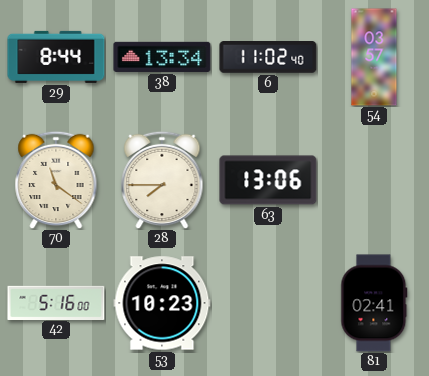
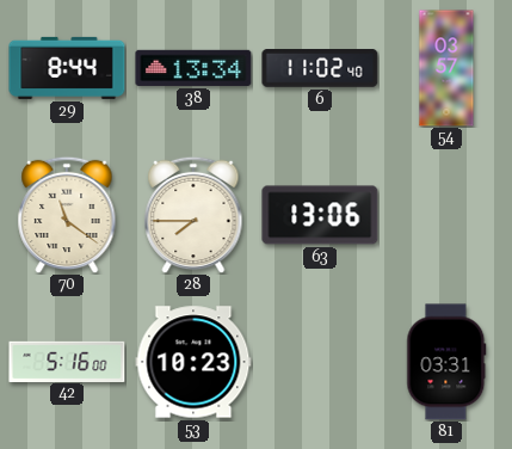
81: 02:41 -> 03:31
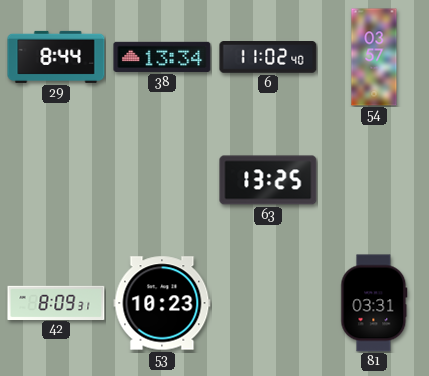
70: 11:21 -> none
28: 7:45 -> none
63: 13:06 -> 13:25
42: 5:16 -> 8:09
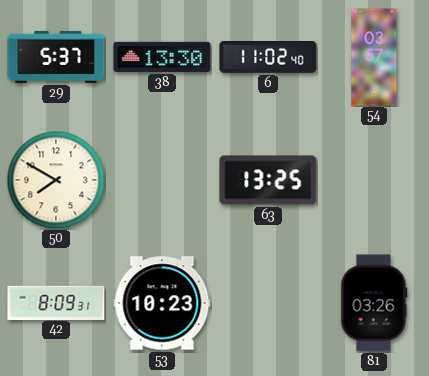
29: 8:44 -> 5:37
38: 13:34 -> 13:30
50: none -> 7:50
81: 03:31 -> 03:26
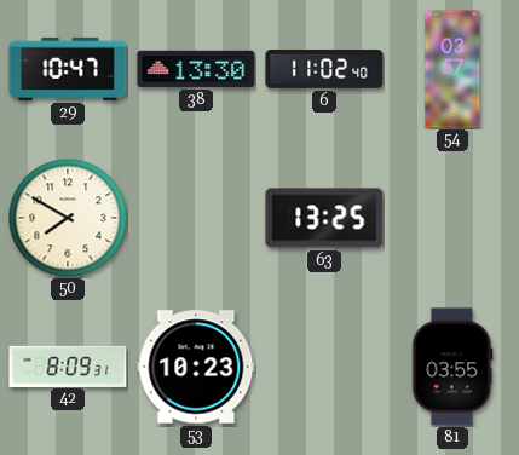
29: 5:37 -> 10:47
81: 03:26 -> 03:55
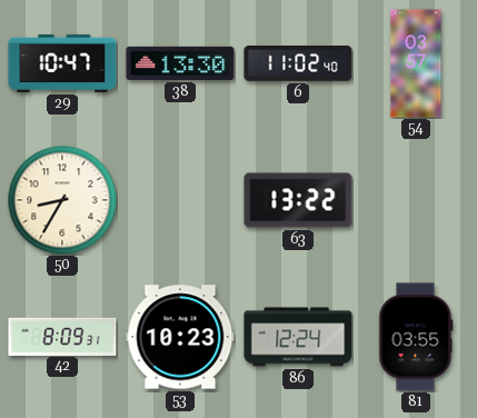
50: 7:50 -> 8:35
63: 13:25 -> 13:22
86: none -> 12:24
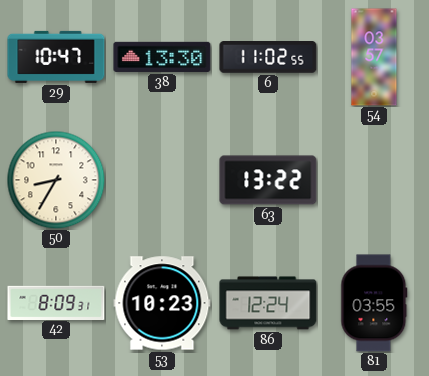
6: 11:02:40 -> 11:02:55
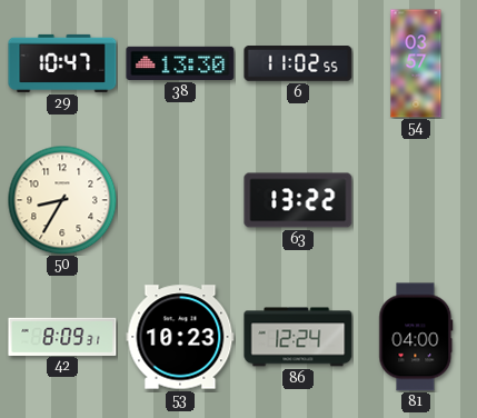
81: 03:55 -> 04:00
